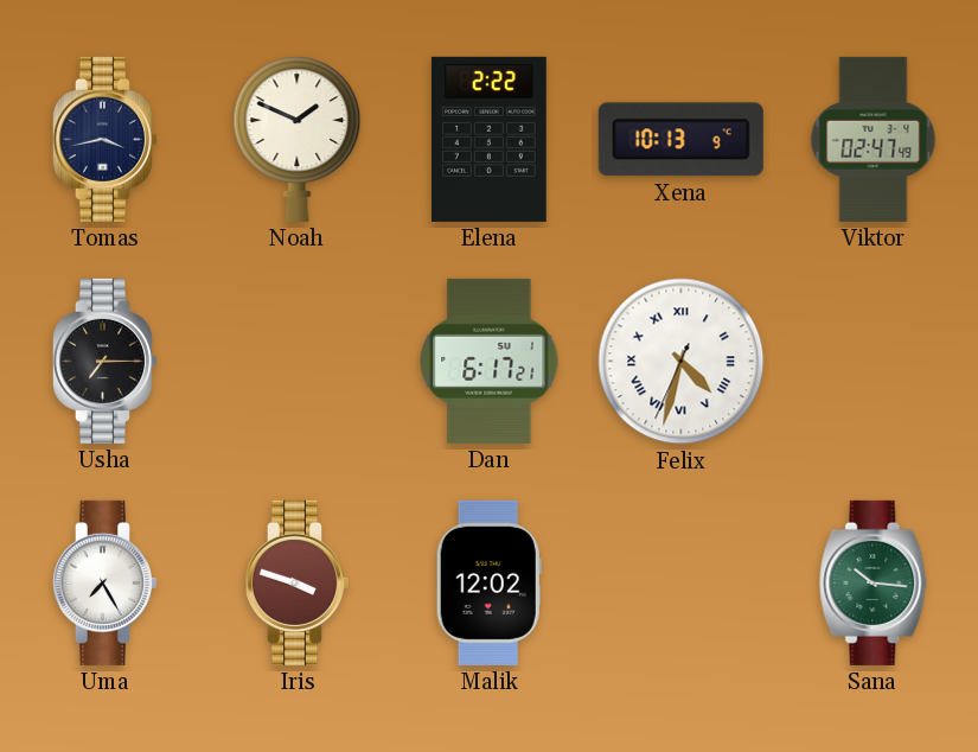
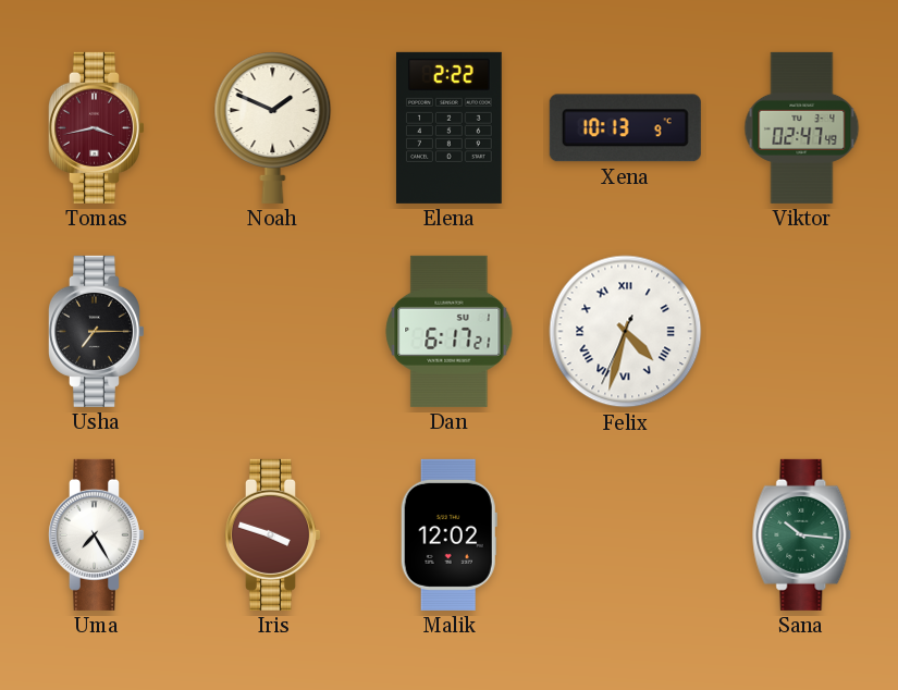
Tomas dial: navy -> burgundy
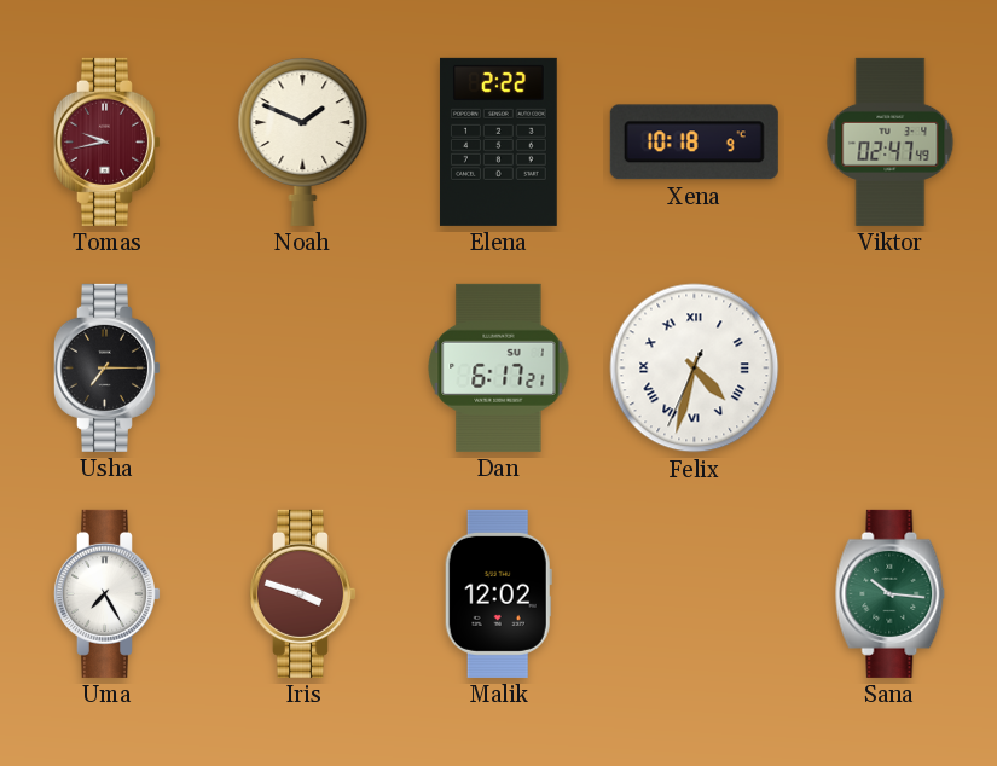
Tomas: 3:43 -> 9:43
Xena: 10:13 -> 10:18
